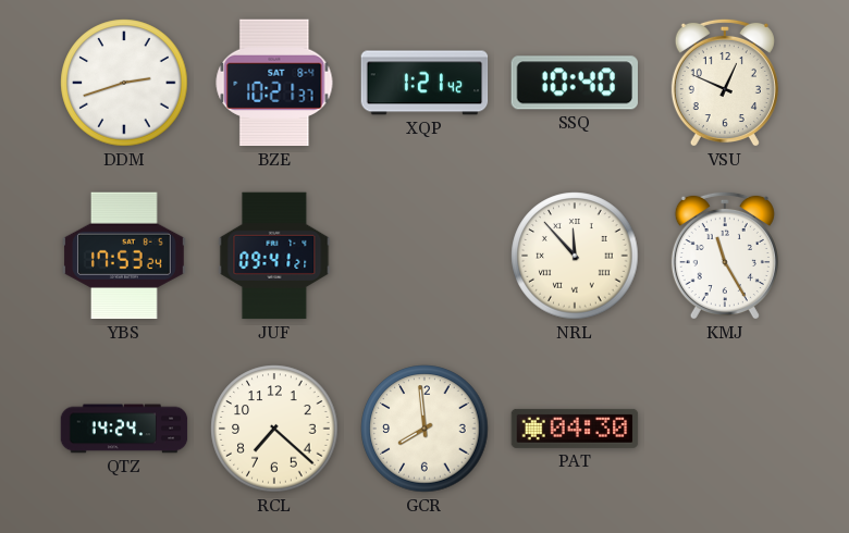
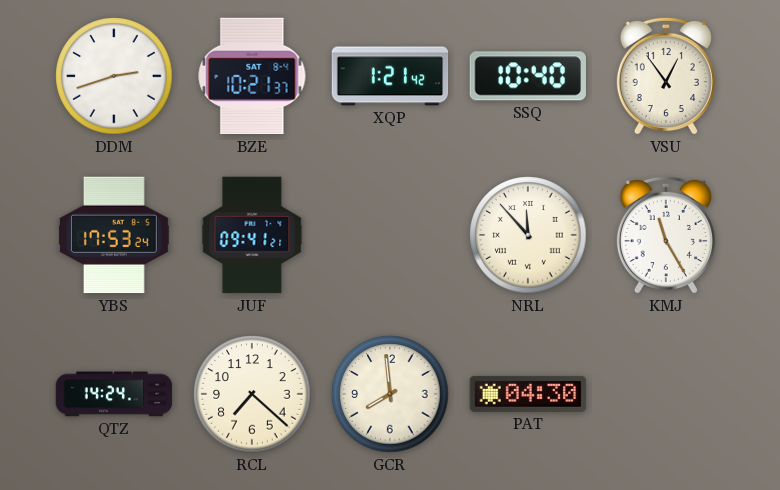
VSU: 12:49 -> 12:54
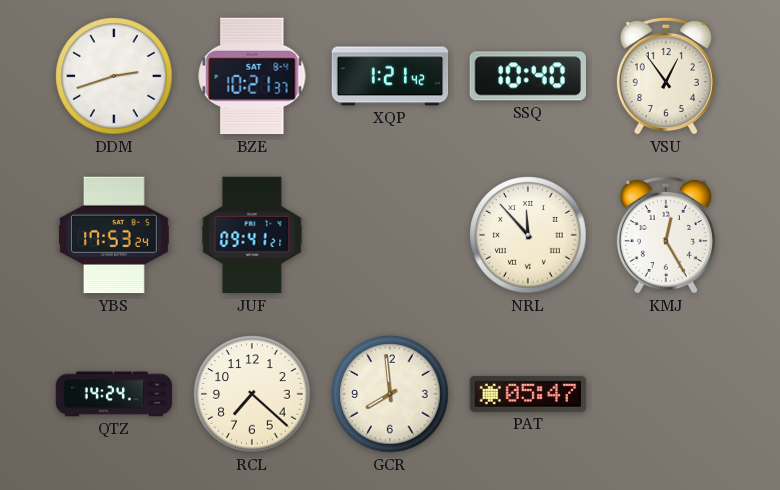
KMJ: 11:25 -> 12:25
PAT: 04:30 -> 05:47
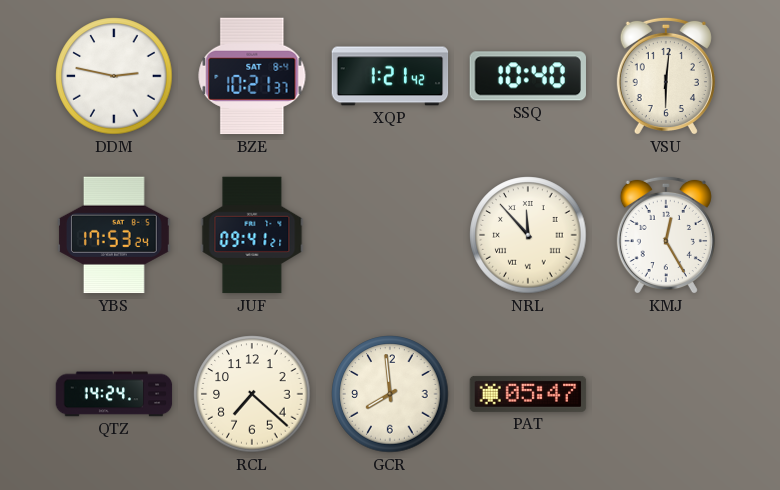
DDM: 2:42 -> 2:47
VSU: 12:54 -> 6:01
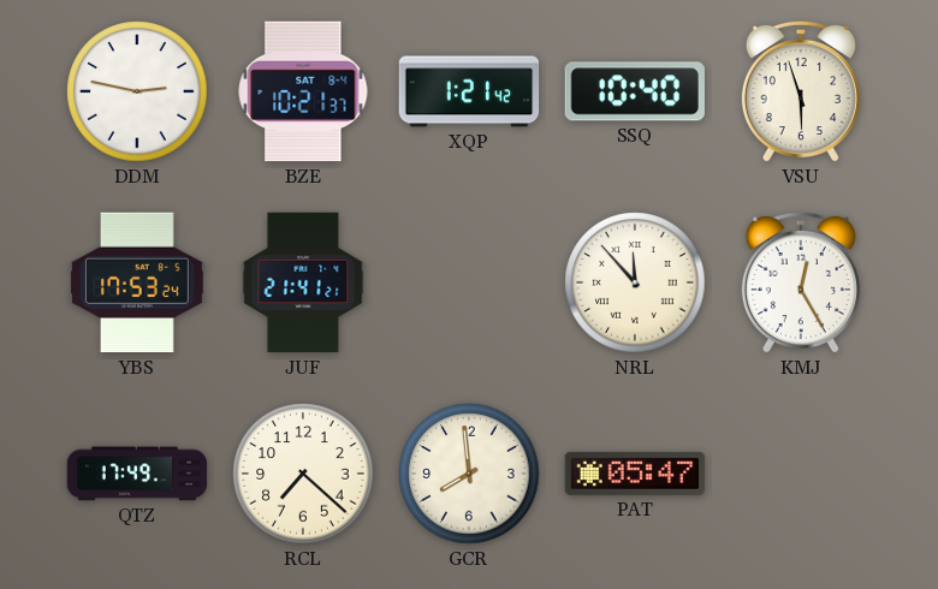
VSU: 6:01 -> 5:57
JUF: 09:41 -> 21:41
QTZ: 14:24 -> 17:49
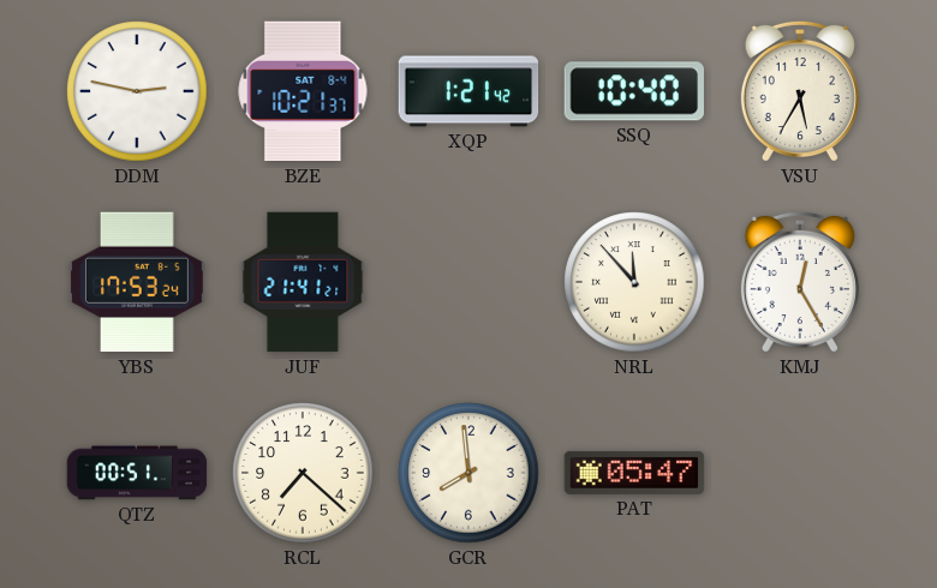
VSU: 5:57 -> 5:35
QTZ: 17:49 -> 00:51
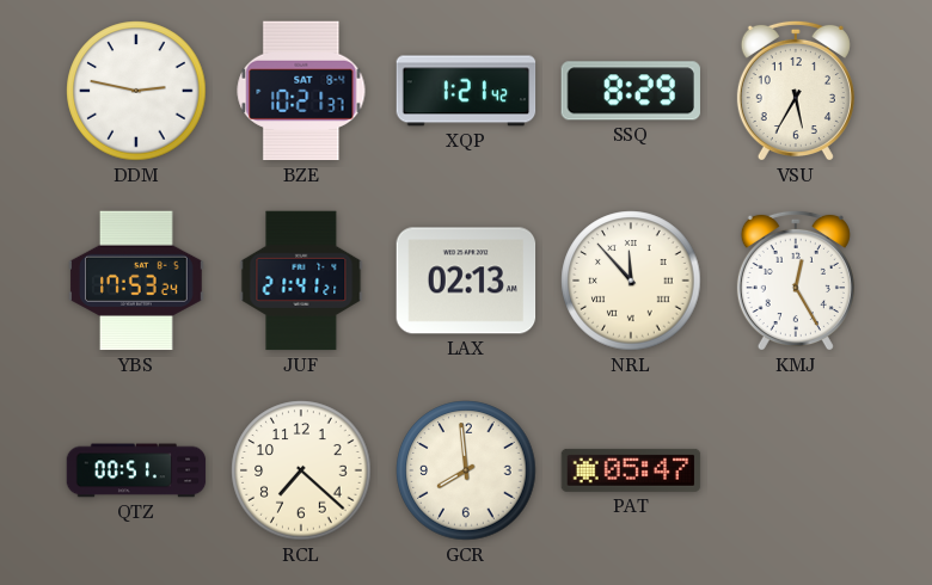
SSQ: 10:40 -> 8:29
LAX: none -> 02:13
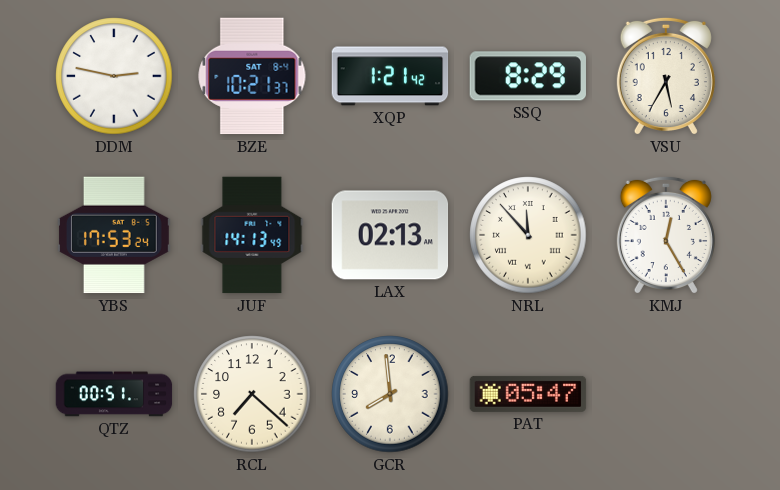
JUF: 21:41 -> 14:13
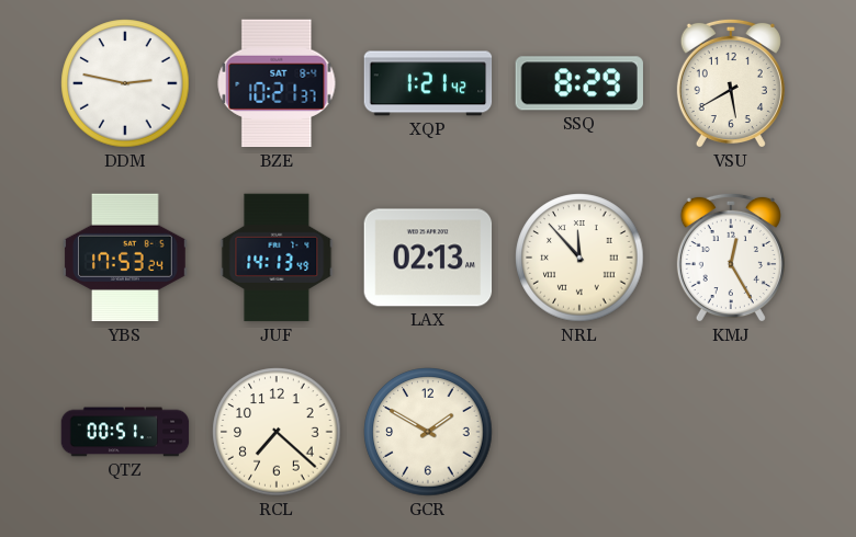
VSU: 5:35 -> 5:40
GCR: 7:59 -> 1:50
PAT: 05:47 -> none
